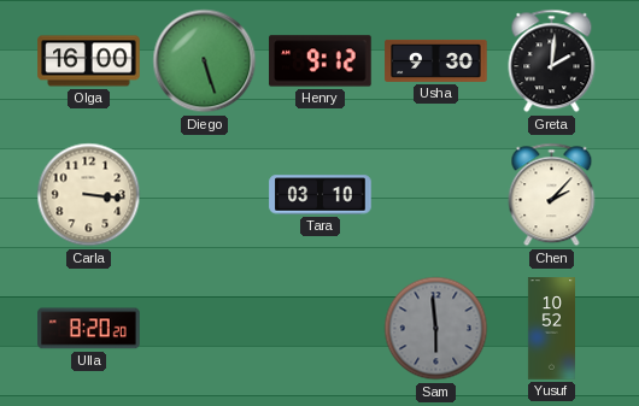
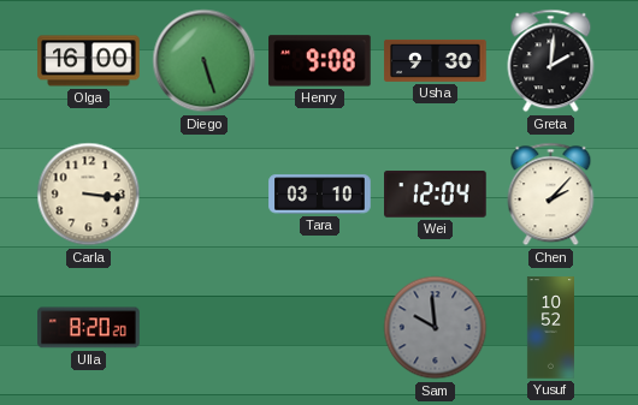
Henry: 9:12 -> 9:08
Wei: none -> 12:04
Sam: 5:59 -> 9:59
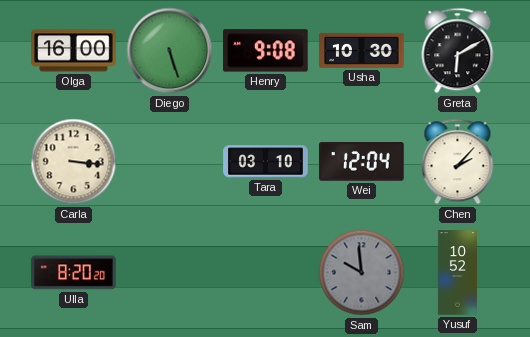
Usha: 9:30 -> 10:30
Greta: 2:01 -> 6:10
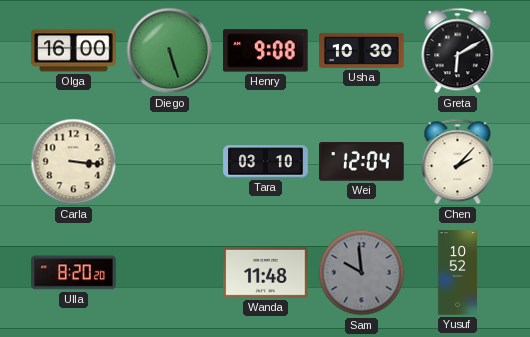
Wanda: none -> 11:48
